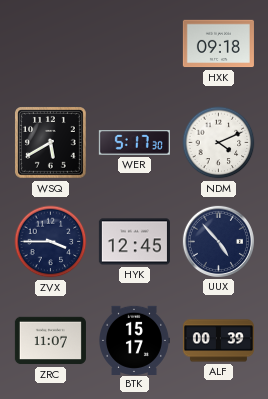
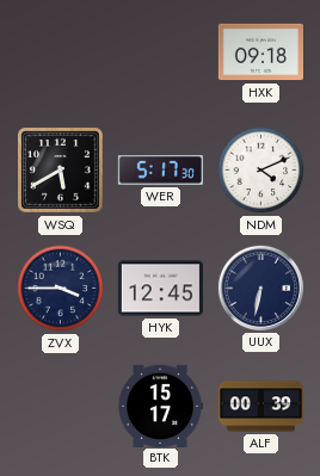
UUX: 4:53 -> 6:32
ZRC: 11:07 -> none
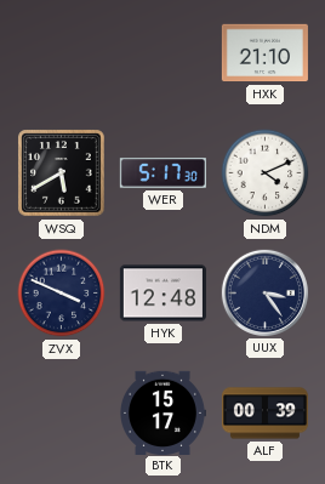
HXK: 09:18 -> 21:10
ZVX: 3:45 -> 3:49
HYK: 12:45 -> 12:48
UUX: 6:32 -> 3:24
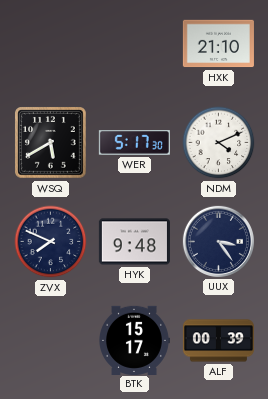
ZVX: 3:49 -> 7:49
HYK: 12:48 -> 9:48
